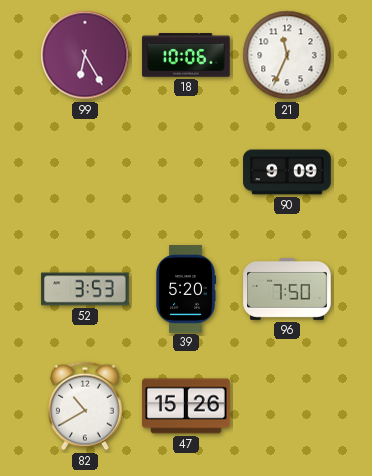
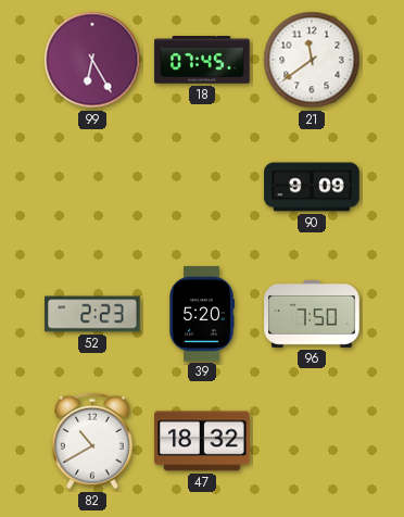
18: 10:06 -> 07:45
21: 11:34 -> 11:39
52: 3:53 -> 2:23
47: 15:26 -> 18:32
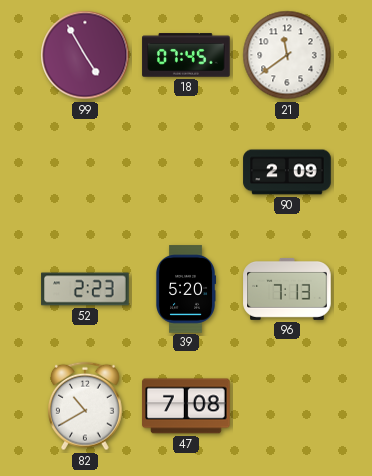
99: 6:25 -> 4:55
90: 9:09 -> 2:09
96: 7:50 -> 7:13
47: 18:32 -> 7:08
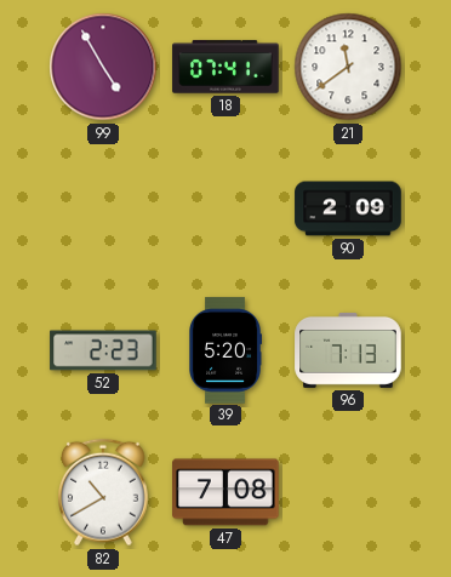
18: 07:45 -> 07:41
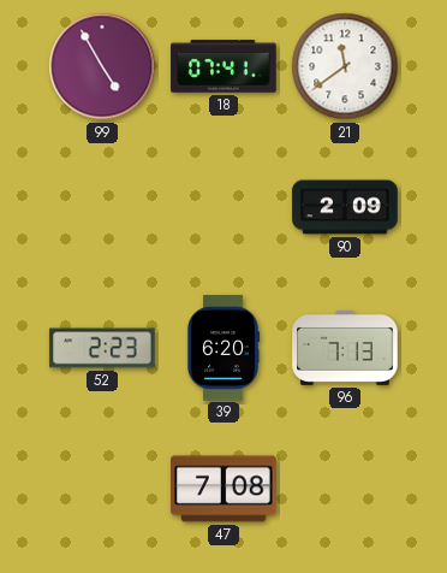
39: 5:20 -> 6:20
82: 10:40 -> none
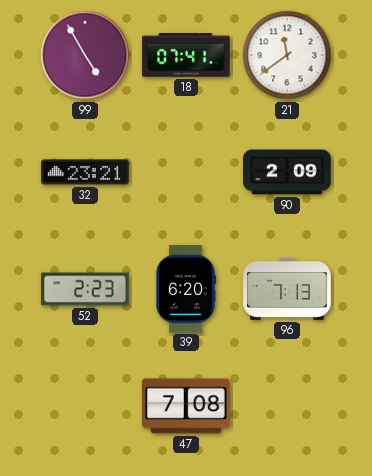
32: none -> 23:21
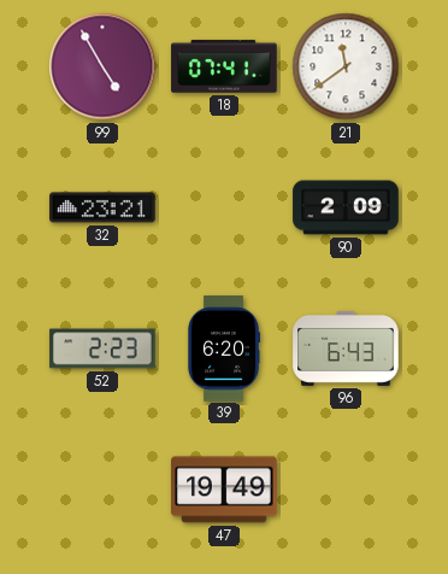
96: 7:13 -> 6:43
47: 7:08 -> 19:49
